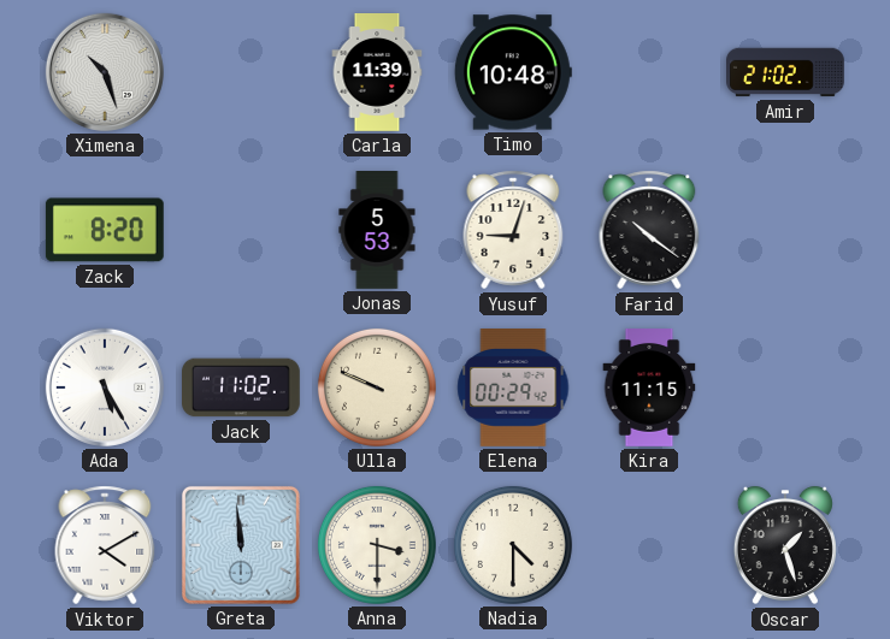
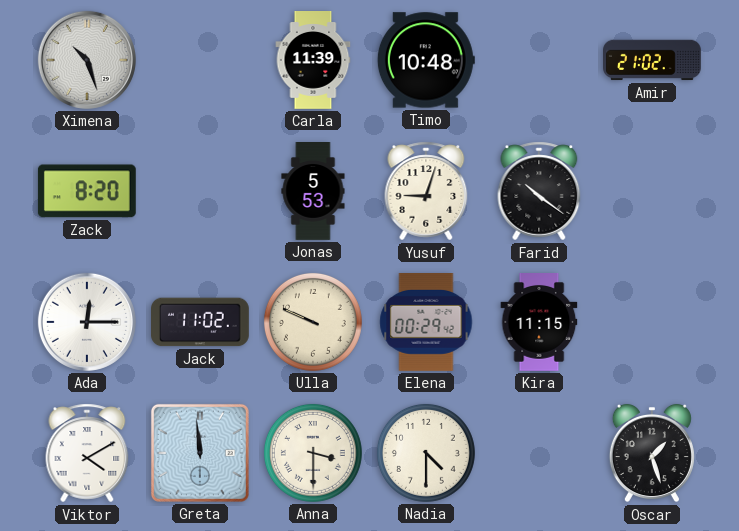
Ada: 5:25 -> 12:15
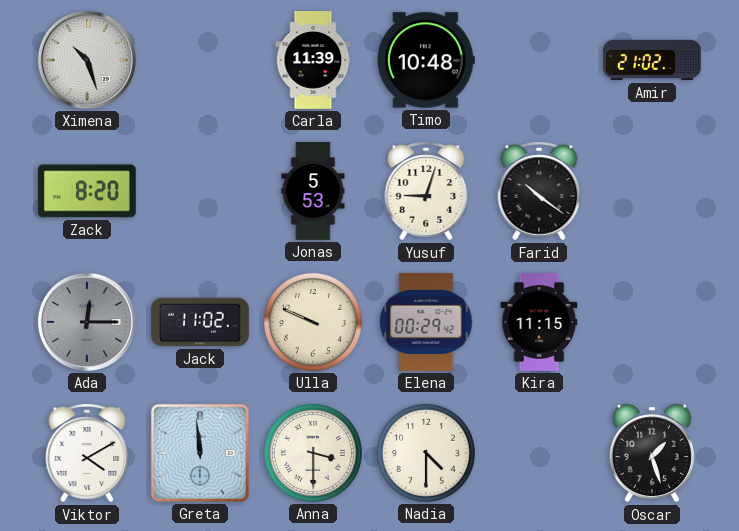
Ada dial: white -> grey
